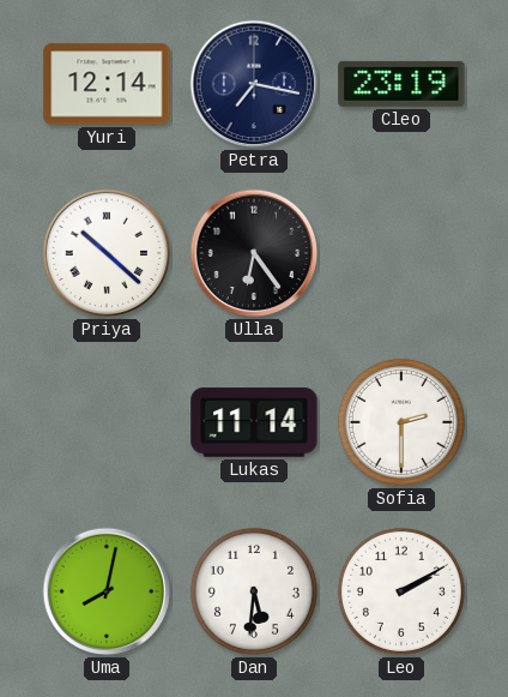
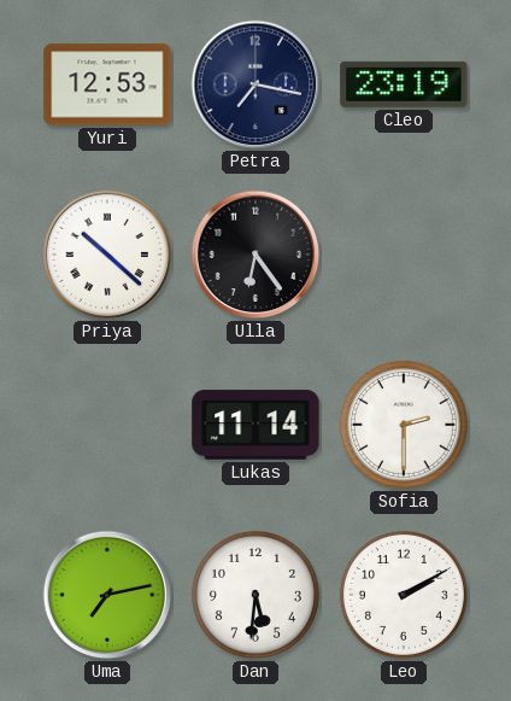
Yuri: 12:14 -> 12:53
Uma: 8:02 -> 7:13
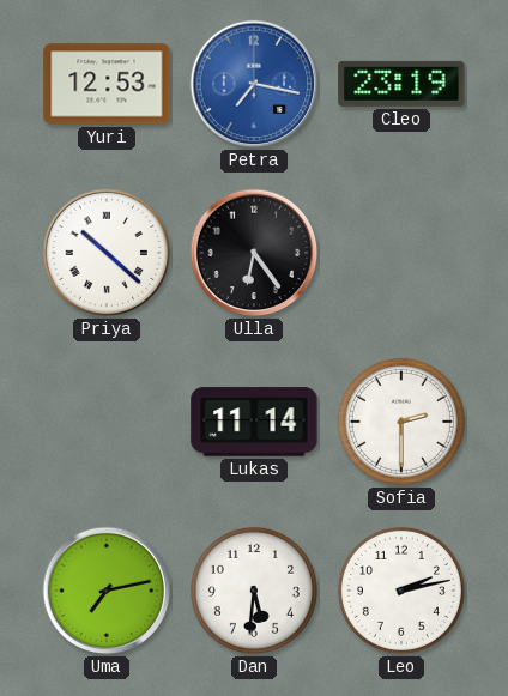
Petra dial: navy -> blue
Leo: 2:10 -> 2:13
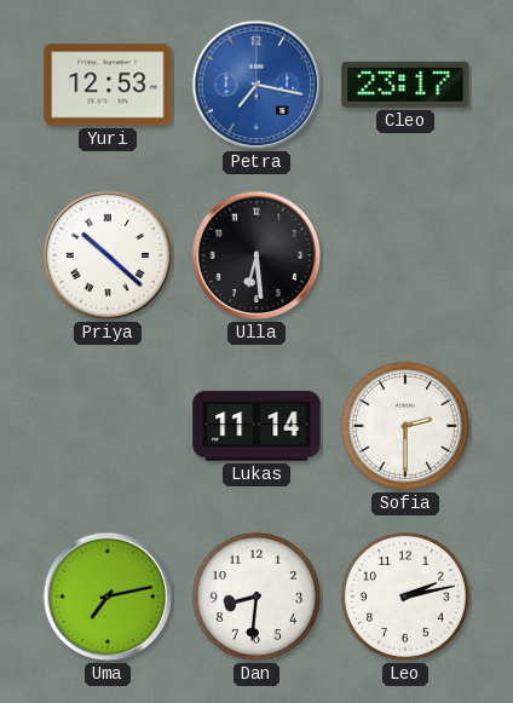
Cleo: 23:19 -> 23:17
Ulla: 6:24 -> 6:29
Dan: 5:31 -> 8:31
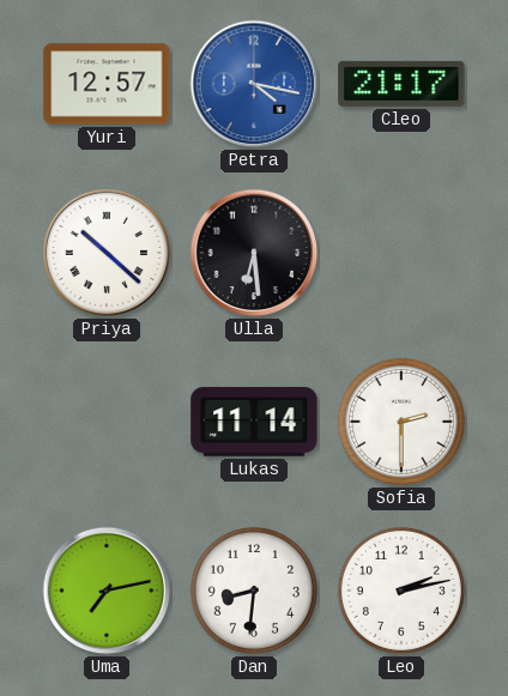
Yuri: 12:53 -> 12:57
Petra: 7:17 -> 4:17
Cleo: 23:17 -> 21:17
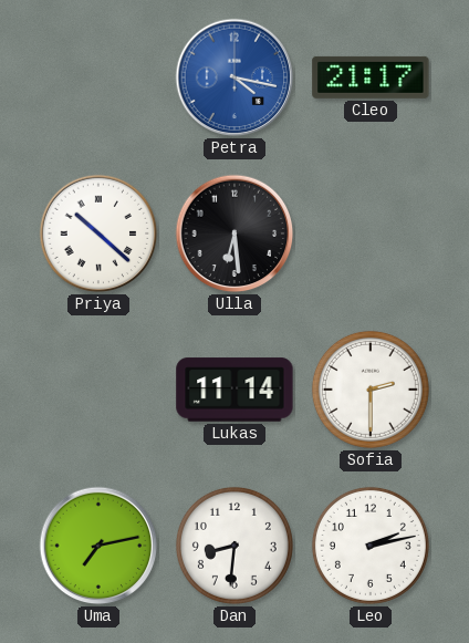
Yuri: 12:57 -> none
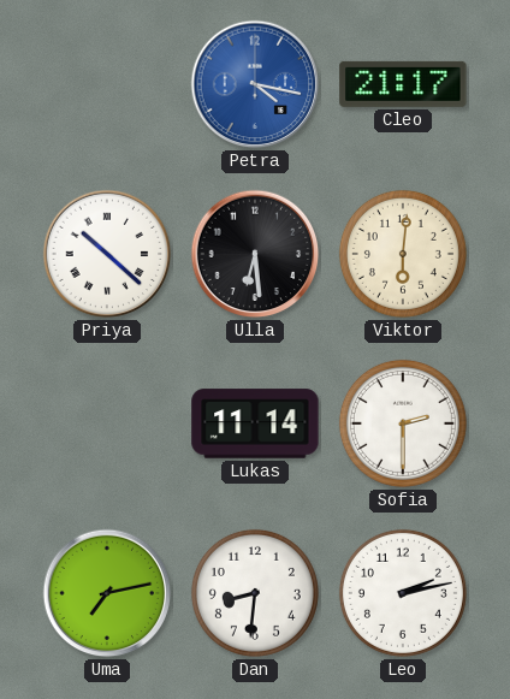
Viktor: none -> 6:01
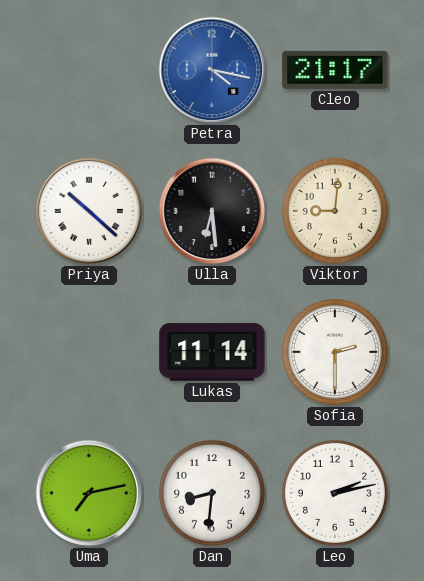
Viktor: 6:01 -> 9:01
